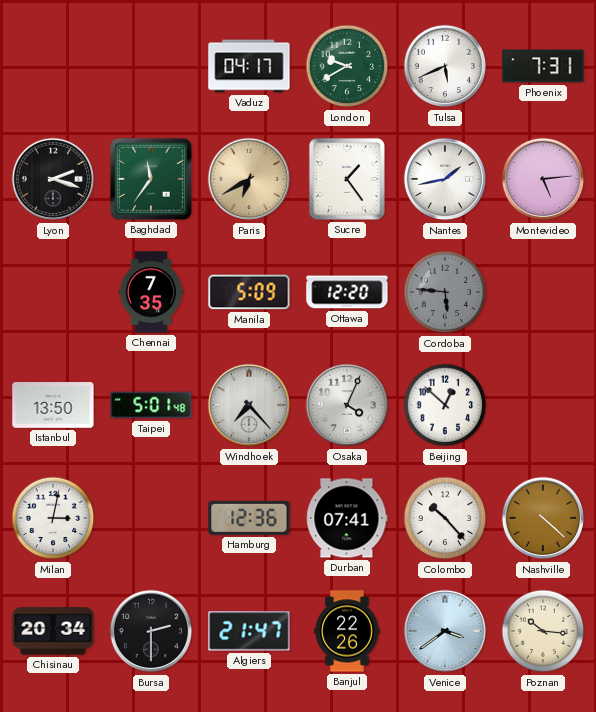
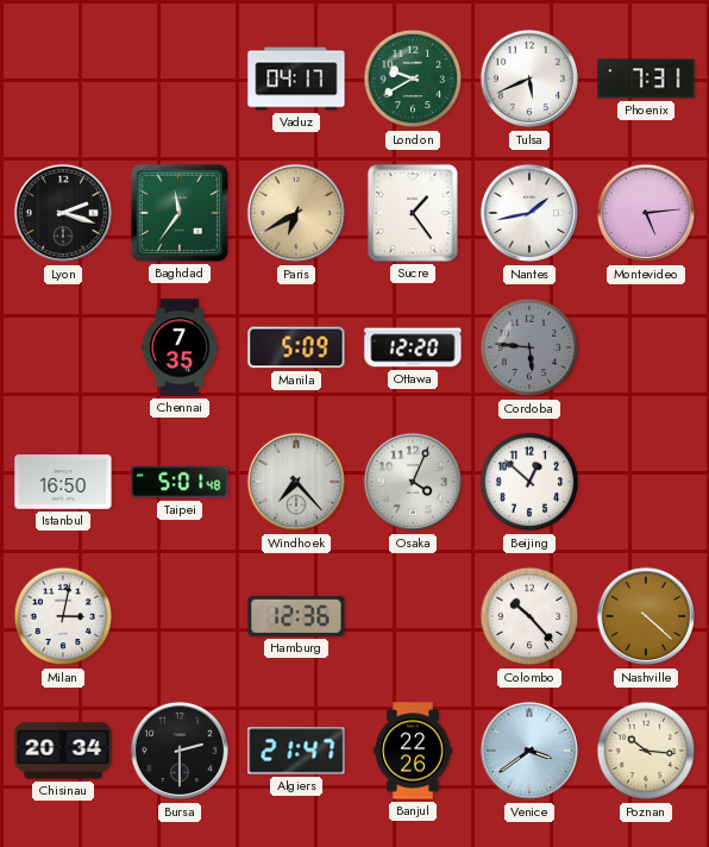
Istanbul: 13:50 -> 16:50
Durban: 07:41 -> none
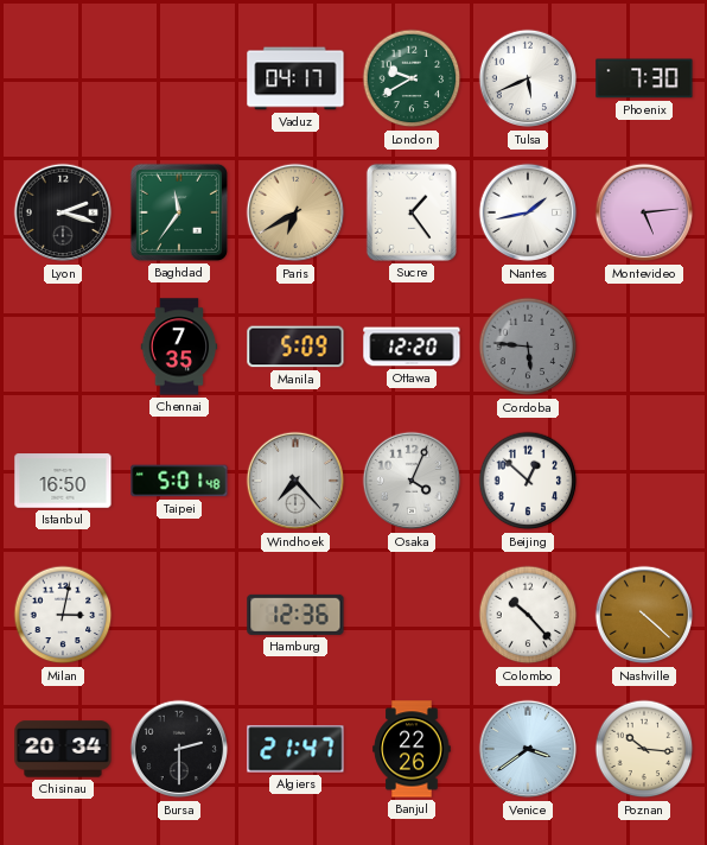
Phoenix: 7:31 -> 7:30
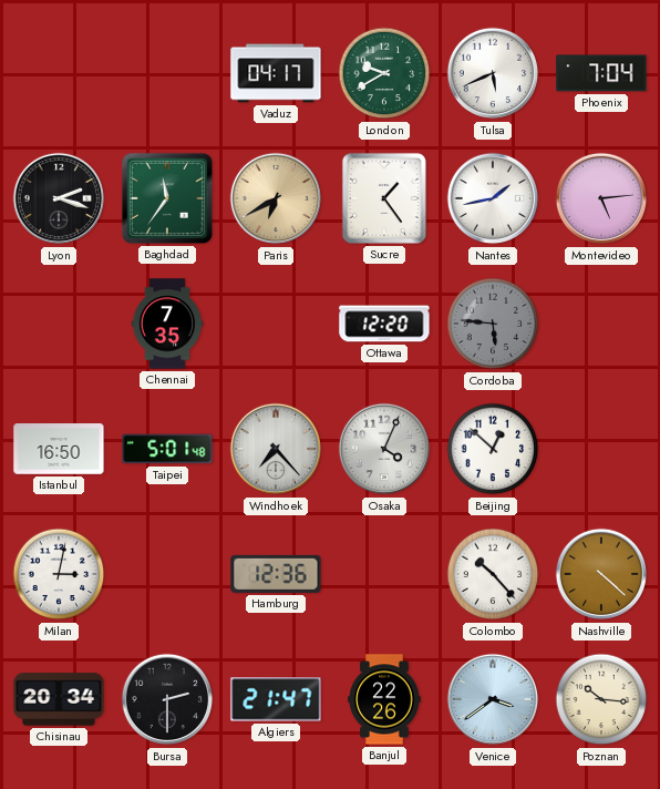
Phoenix: 7:30 -> 7:04
Manila: 5:09 -> none
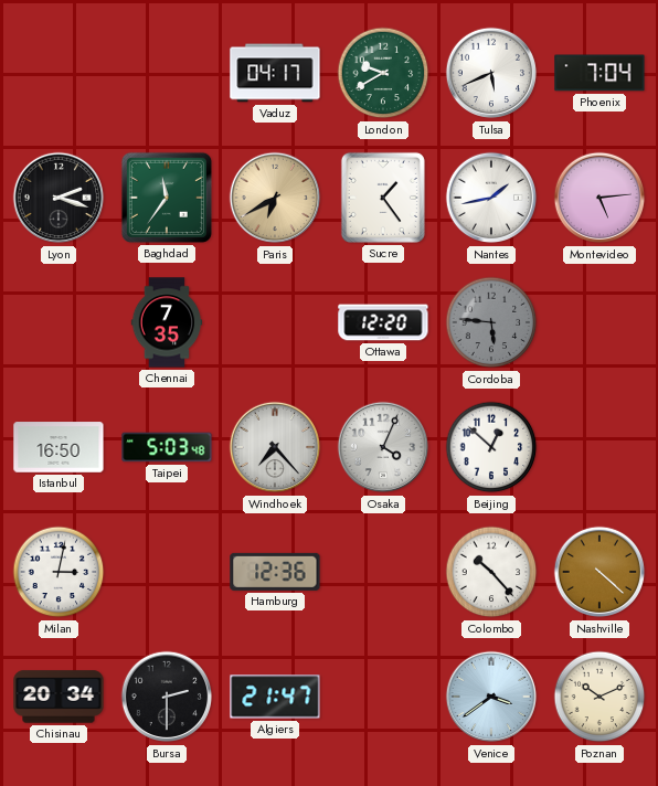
Taipei: 5:01 -> 5:03
Banjul: 22:26 -> none
Poznan: 10:16 -> 10:11
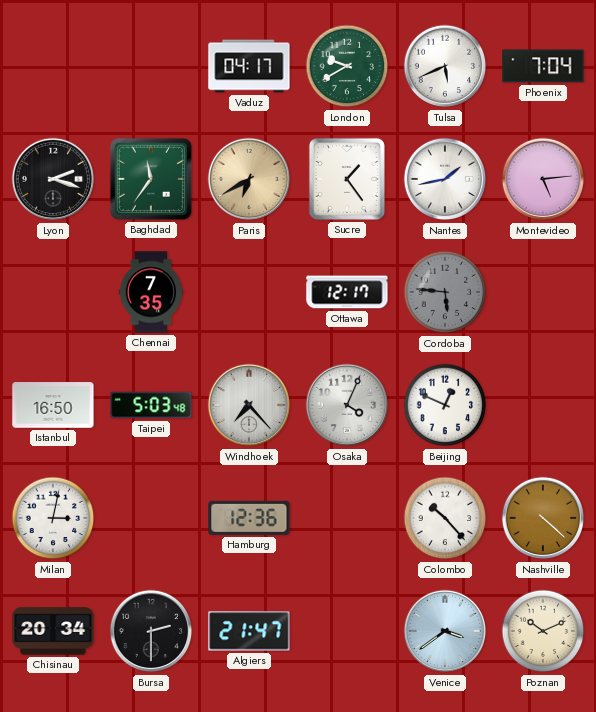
Ottawa: 12:20 -> 12:17
Beijing: 12:52 -> 12:49
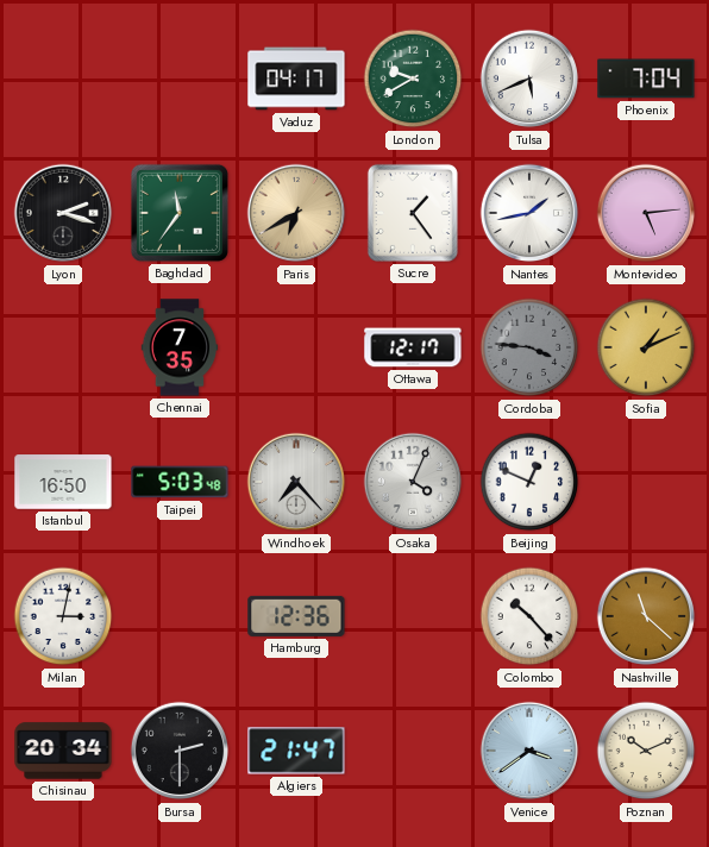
Cordoba: 5:46 -> 3:46
Sofia: none -> 1:11
Nashville: 4:22 -> 11:22
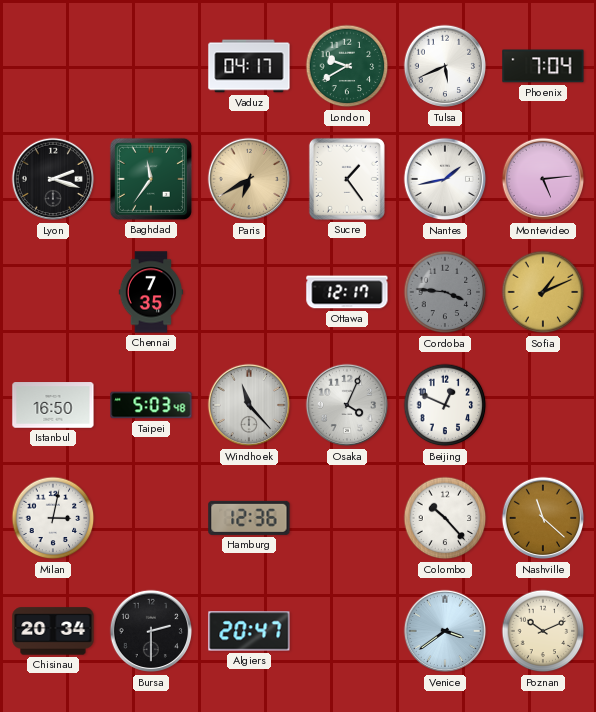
Windhoek: 7:23 -> 11:23
Algiers: 21:47 -> 20:47
